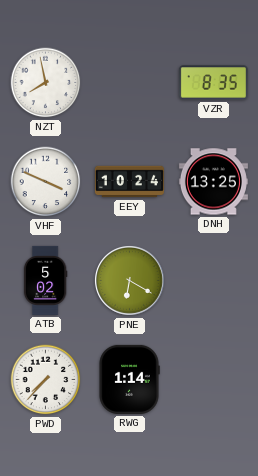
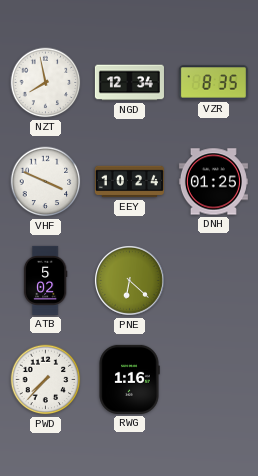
NGD: none -> 12:34
DNH: 13:25 -> 01:25
PNE: 6:20 -> 6:22
RWG: 1:14 -> 1:16
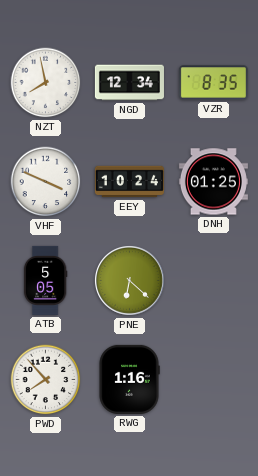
ATB: 5:02 -> 5:05
PWD: 7:37 -> 7:53
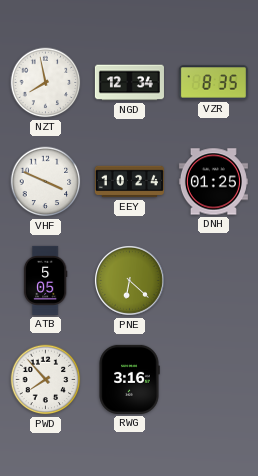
RWG: 1:16 -> 3:16
